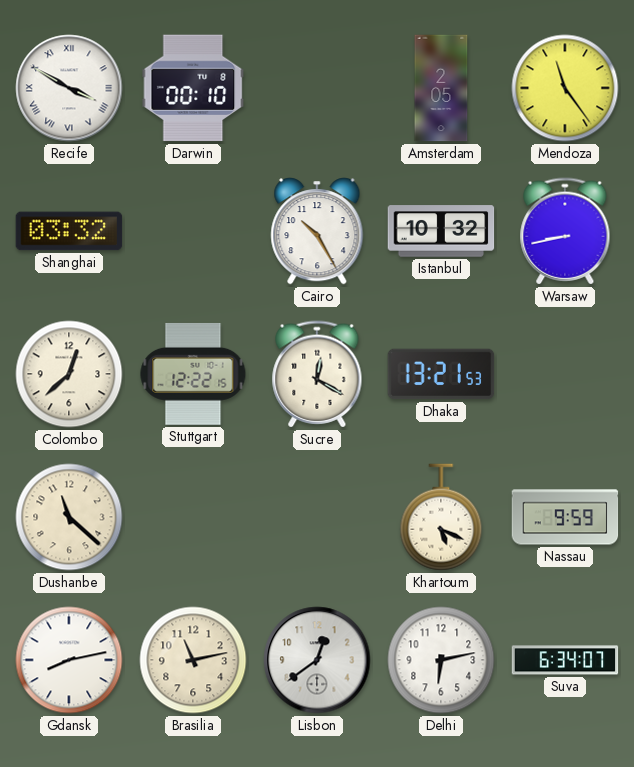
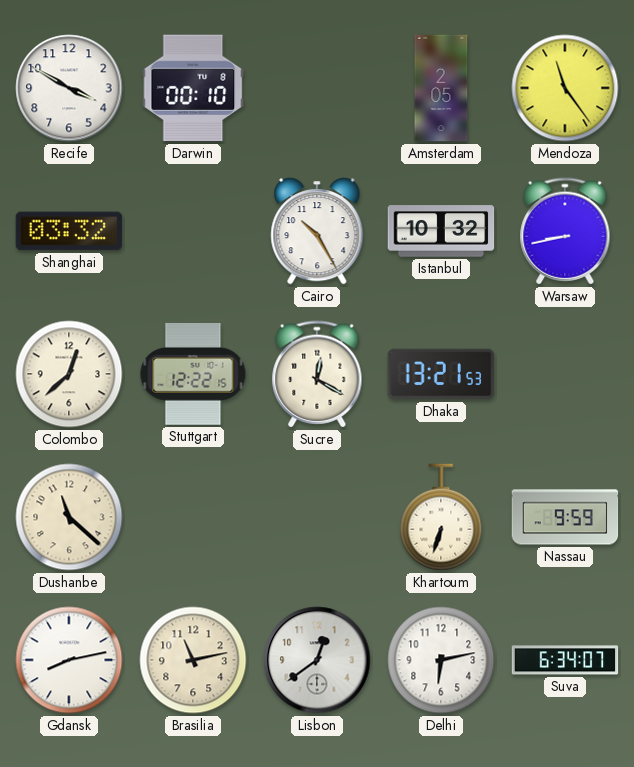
Recife numerals: Roman -> Arabic
Khartoum: 5:19 -> 6:33
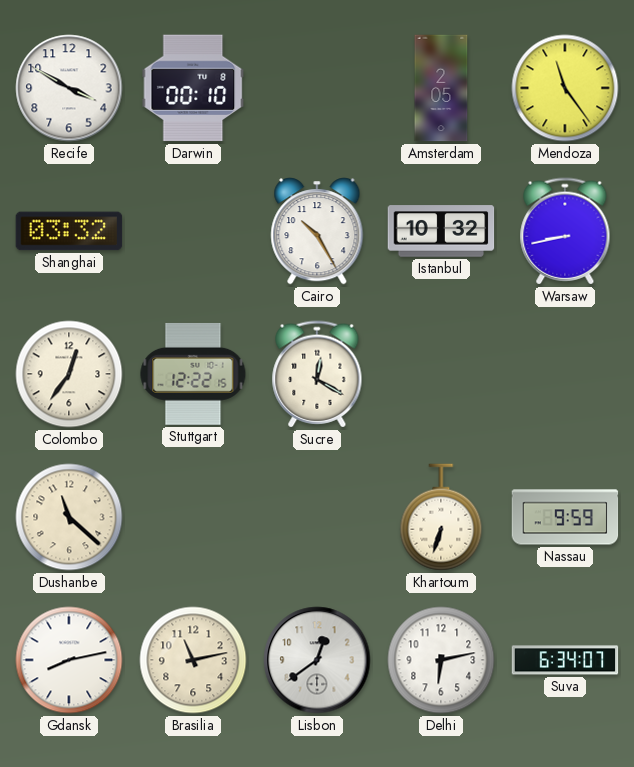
Colombo: 12:38 -> 12:36
Dhaka: 13:21 -> none
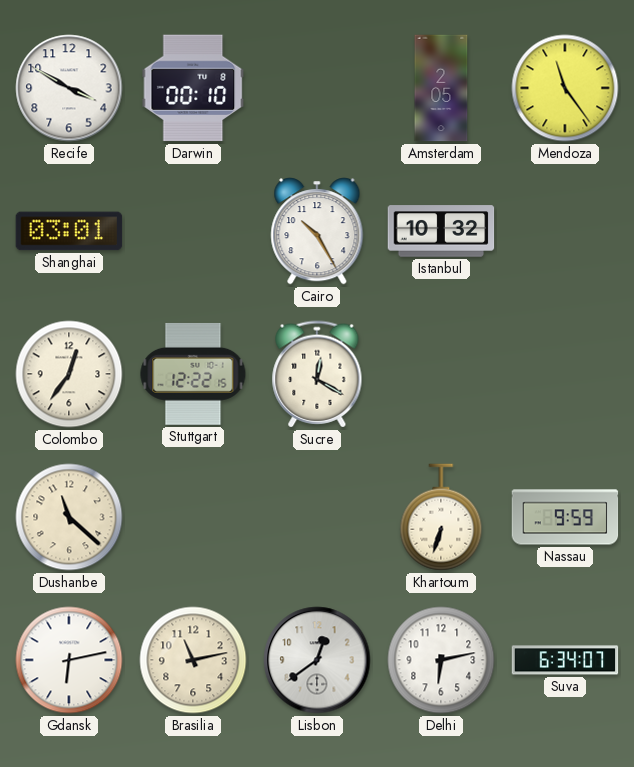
Shanghai: 03:32 -> 03:01
Warsaw: 8:43 -> none
Gdansk: 8:13 -> 6:13
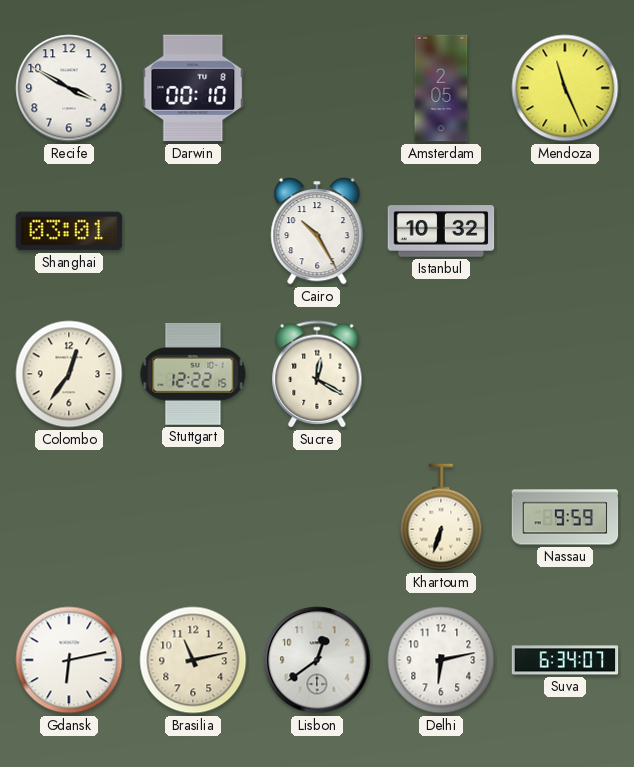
Mendoza: 11:24 -> 11:26
Dushanbe: 11:22 -> none
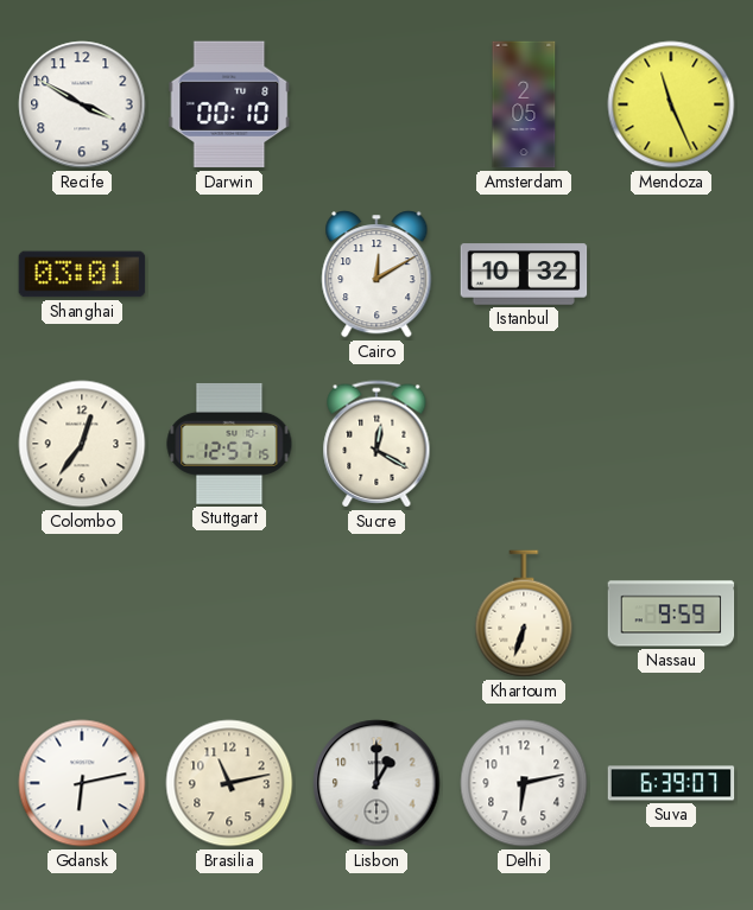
Cairo: 10:25 -> 12:10
Stuttgart: 12:22 -> 12:57
Lisbon: 12:39 -> 1:00
Suva: 6:34 -> 6:39
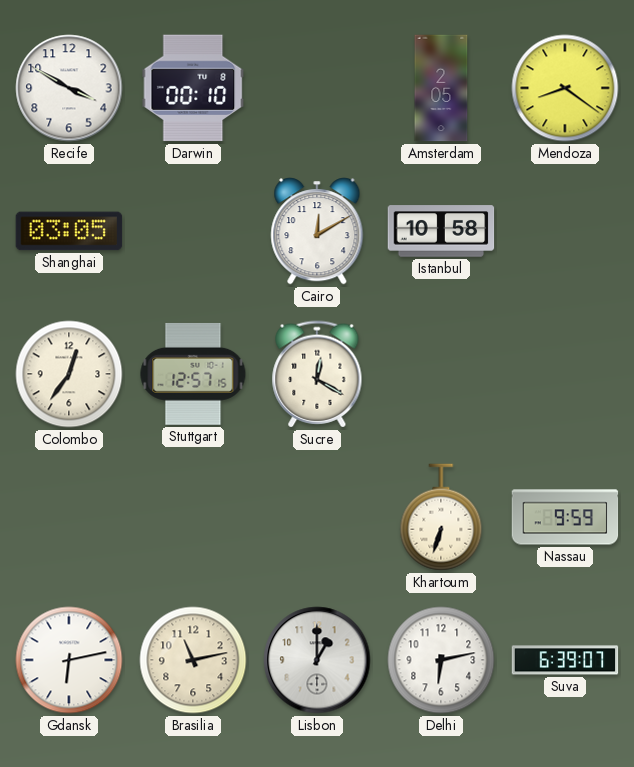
Mendoza: 11:26 -> 8:21
Shanghai: 03:01 -> 03:05
Istanbul: 10:32 -> 10:58
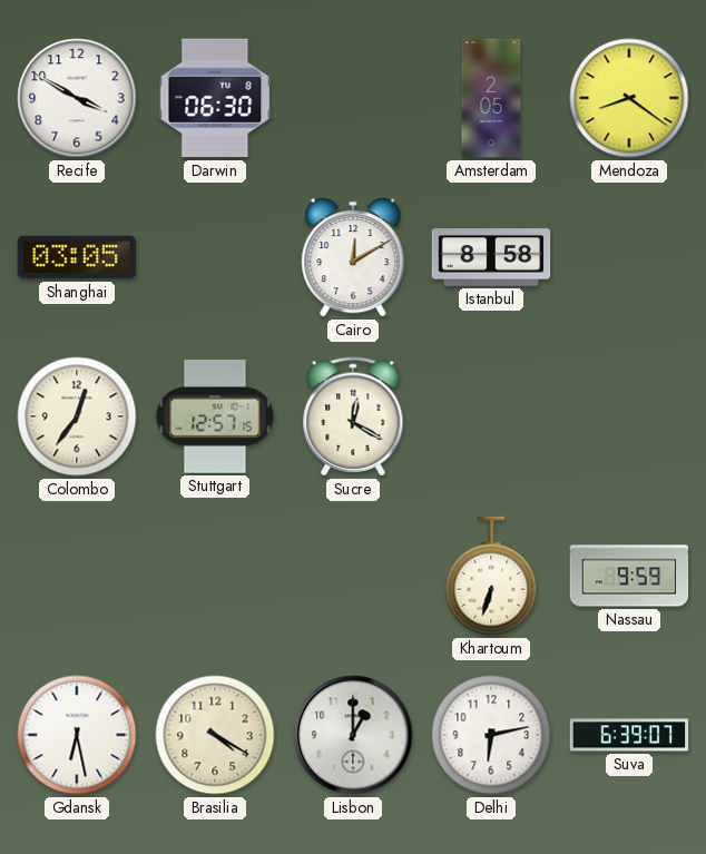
Darwin: 00:10 -> 06:30
Istanbul: 10:58 -> 8:58
Gdansk: 6:13 -> 6:28
Brasilia: 11:13 -> 4:20
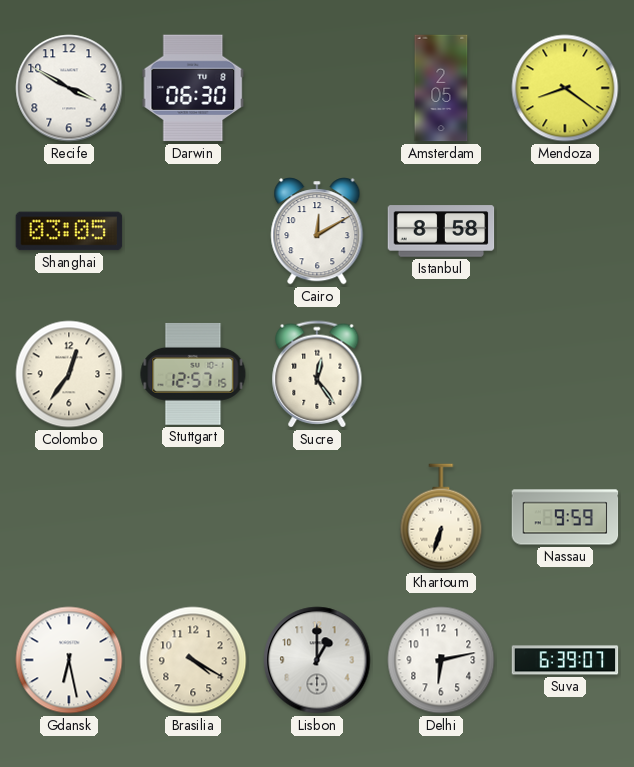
Sucre: 12:20 -> 12:24
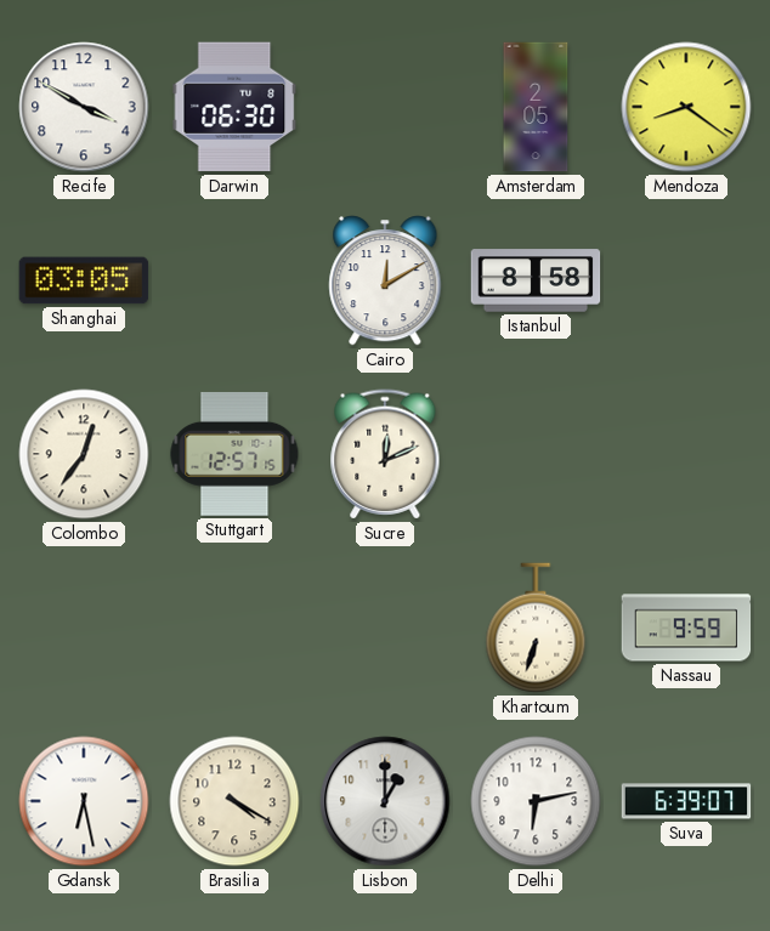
Sucre: 12:24 -> 12:11
